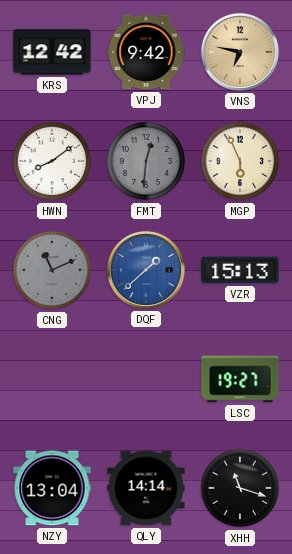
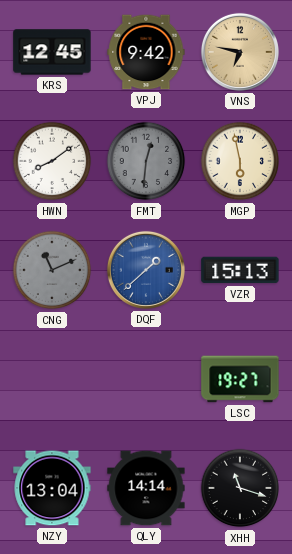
KRS: 12:42 -> 12:45
MGP: 5:56 -> 5:58
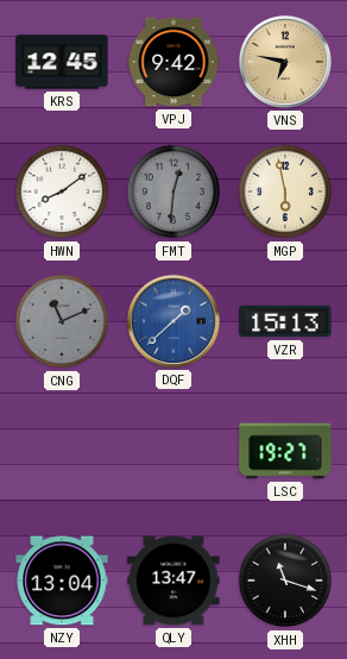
QLY: 14:14 -> 13:47
